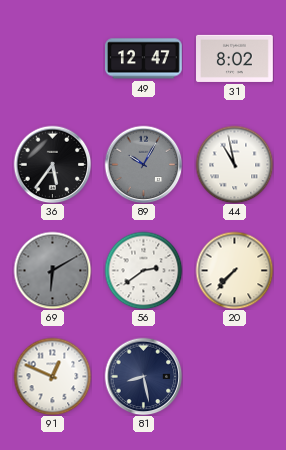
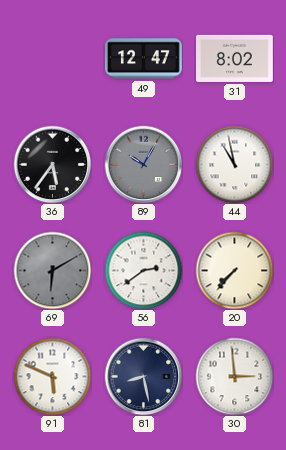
91: 12:49 -> 5:49
30: none -> 2:59
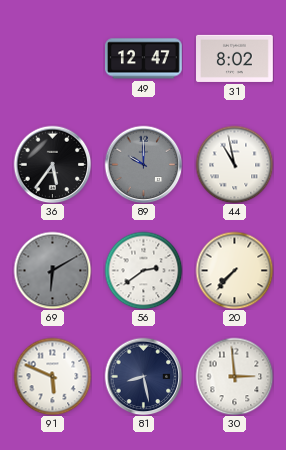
89: 10:05 -> 10:00
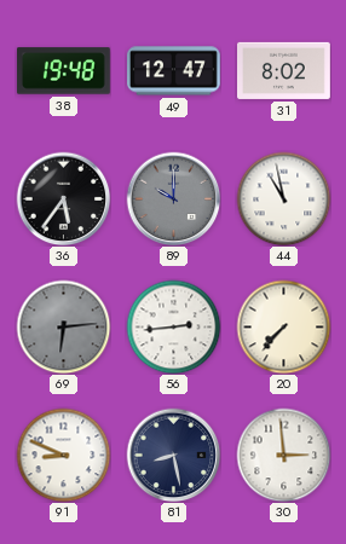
38: none -> 19:48
69: 6:10 -> 6:14
56: 2:39 -> 2:44
91: 5:49 -> 8:49
